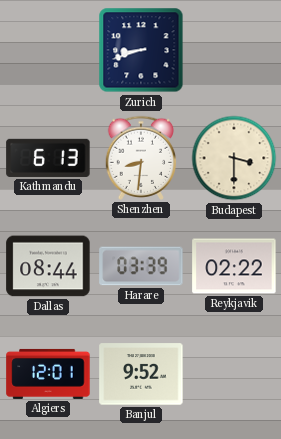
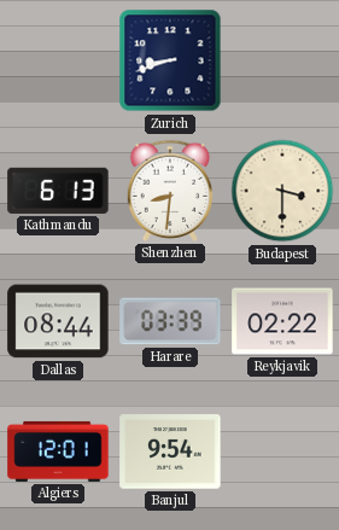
Banjul: 9:52 -> 9:54
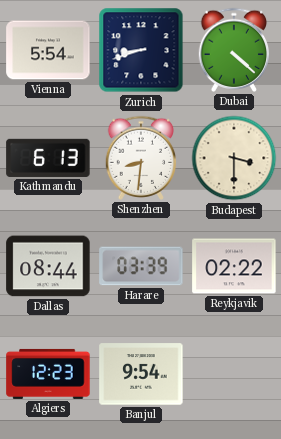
Vienna: none -> 5:54
Dubai: none -> 4:22
Algiers: 12:01 -> 12:23
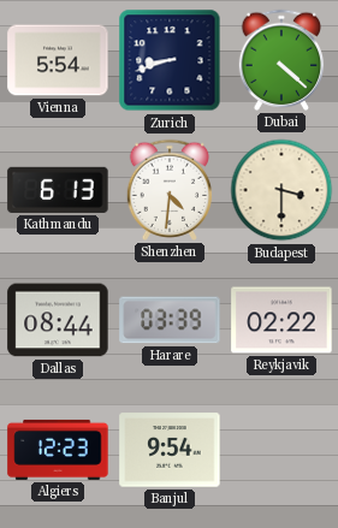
Shenzhen: 8:31 -> 4:31
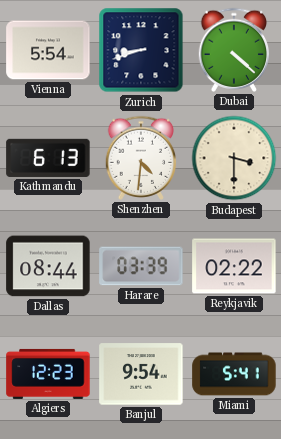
Miami: none -> 5:41
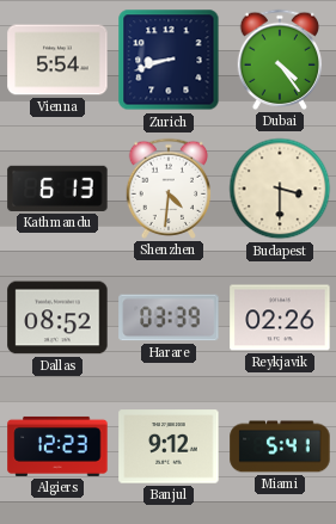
Dubai: 4:22 -> 4:24
Dallas: 08:44 -> 08:52
Reykjavik: 02:22 -> 02:26
Banjul: 9:54 -> 9:12
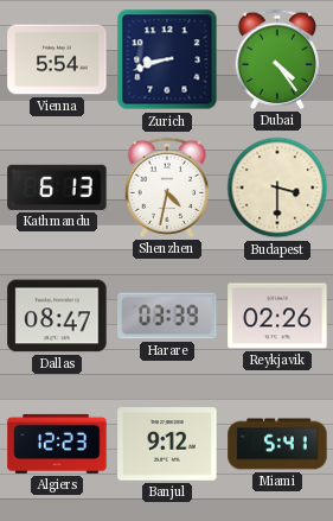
Shenzhen: 4:31 -> 4:32
Dallas: 08:52 -> 08:47
